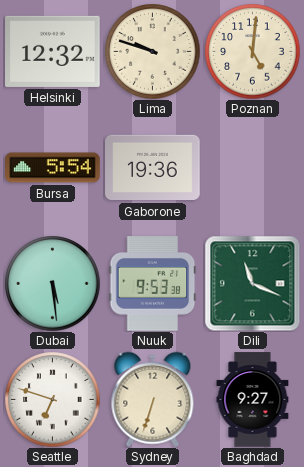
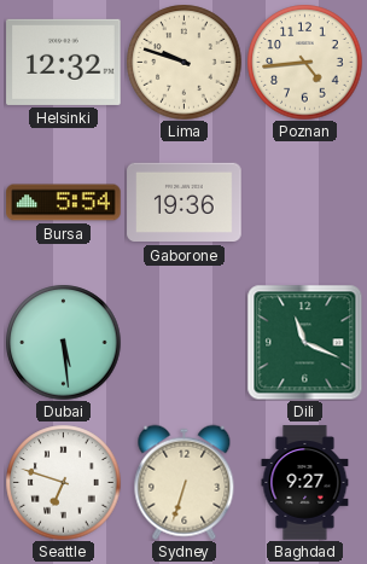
Poznan: 5:01 -> 4:44
Nuuk: 9:53 -> none
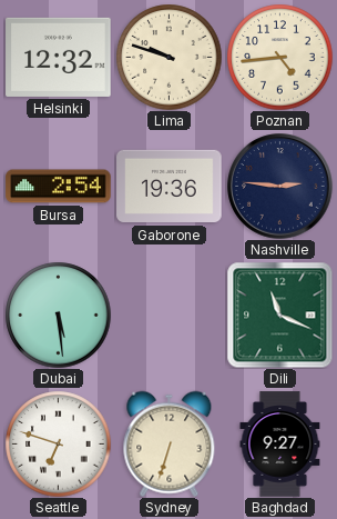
Bursa: 5:54 -> 2:54
Nashville: none -> 2:46
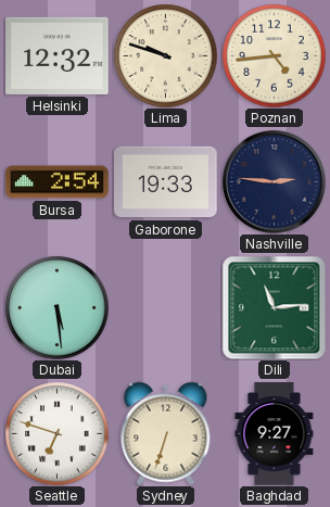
Gaborone: 19:36 -> 19:33
Dili: 11:19 -> 11:14
